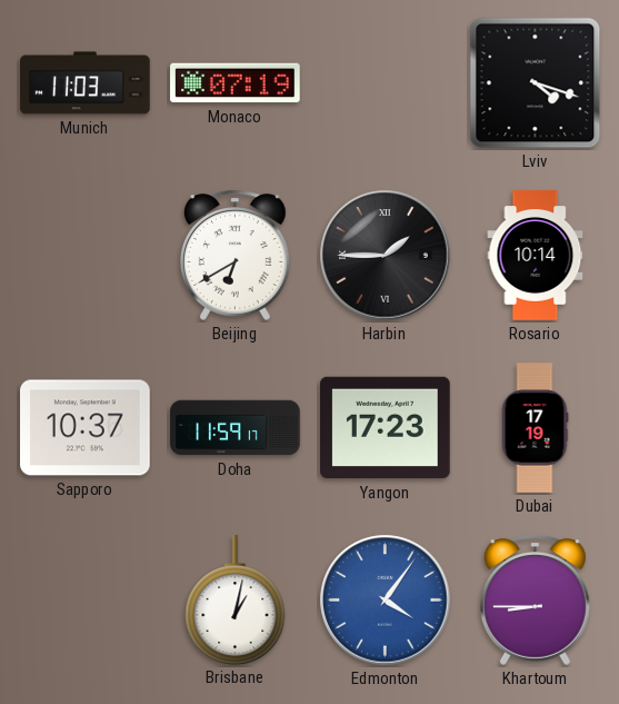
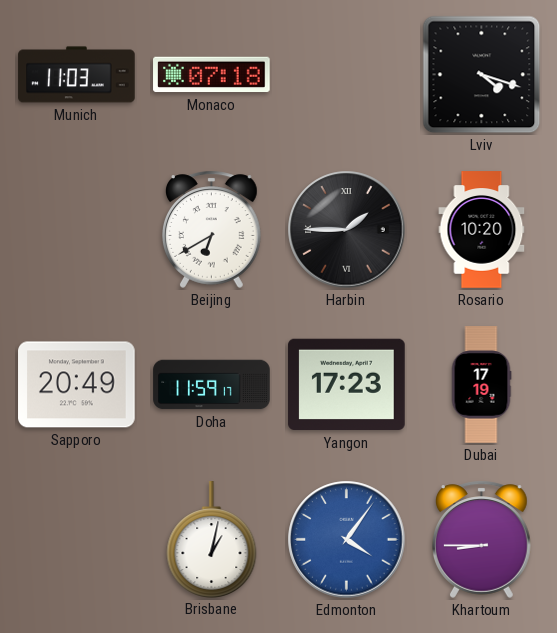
Monaco: 07:19 -> 07:18
Rosario: 10:14 -> 10:20
Sapporo: 10:37 -> 20:49
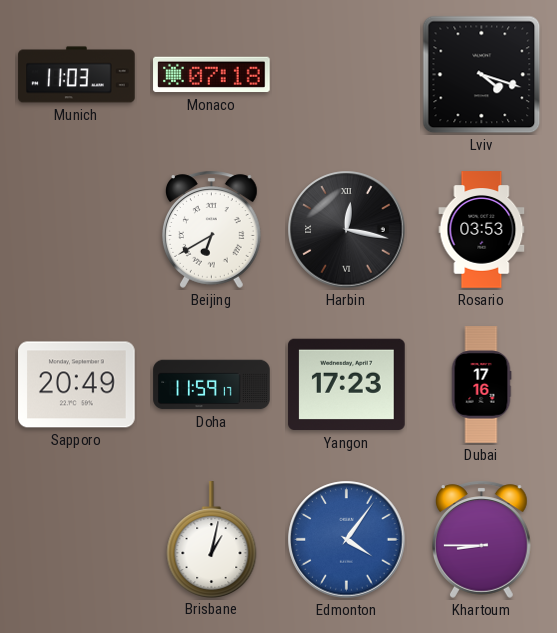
Harbin: 1:45 -> 12:17
Rosario: 10:20 -> 03:53
Dubai: 17:19 -> 17:16
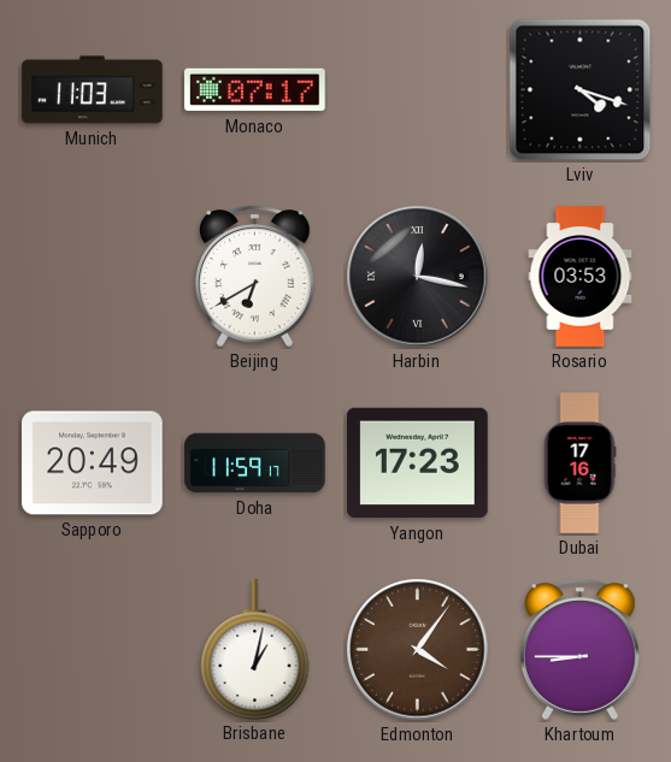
Monaco: 07:18 -> 07:17
Edmonton dial: blue -> brown
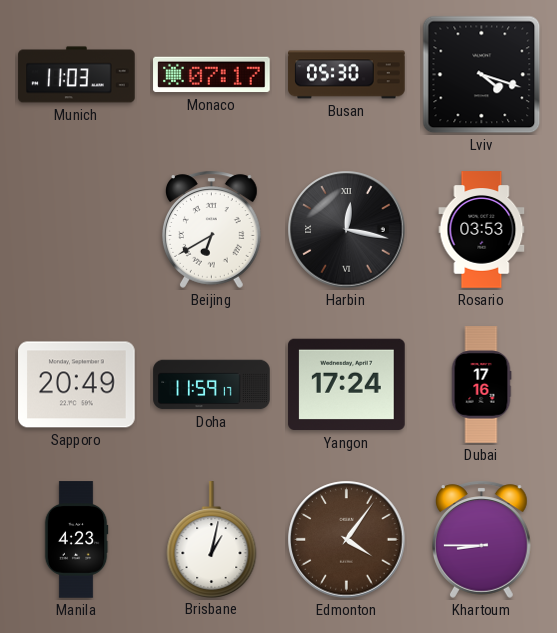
Busan: none -> 05:30
Yangon: 17:23 -> 17:24
Manila: none -> 4:23
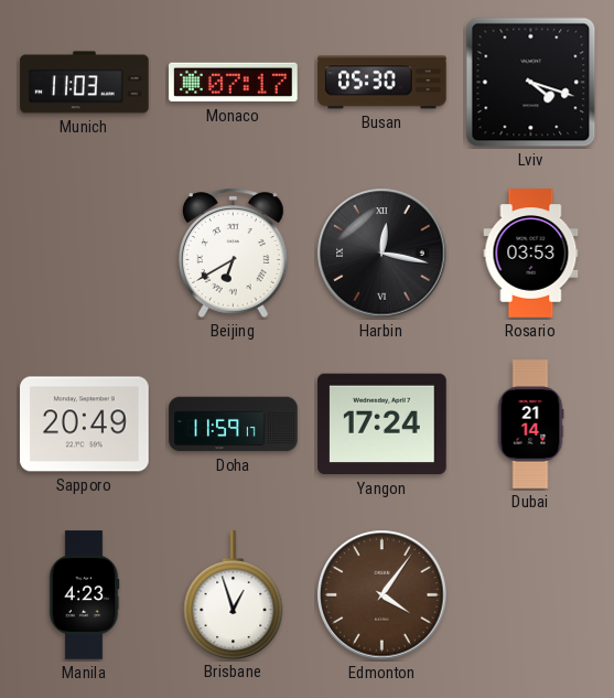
Dubai: 17:16 -> 21:14
Brisbane: 1:02 -> 12:57
Khartoum: 8:45 -> none
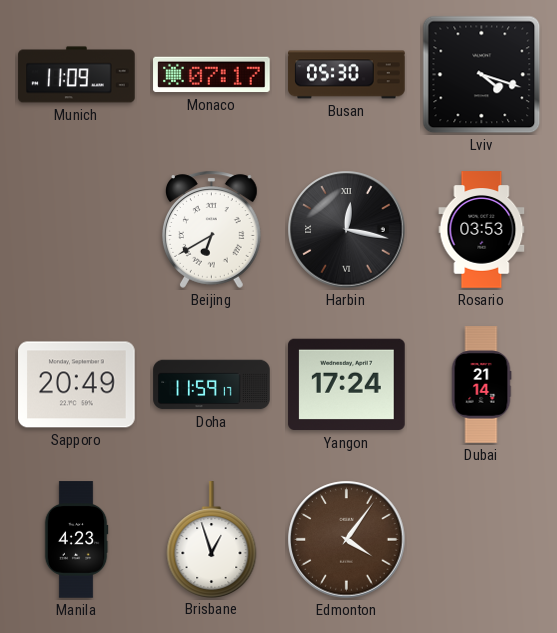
Munich: 11:03 -> 11:09
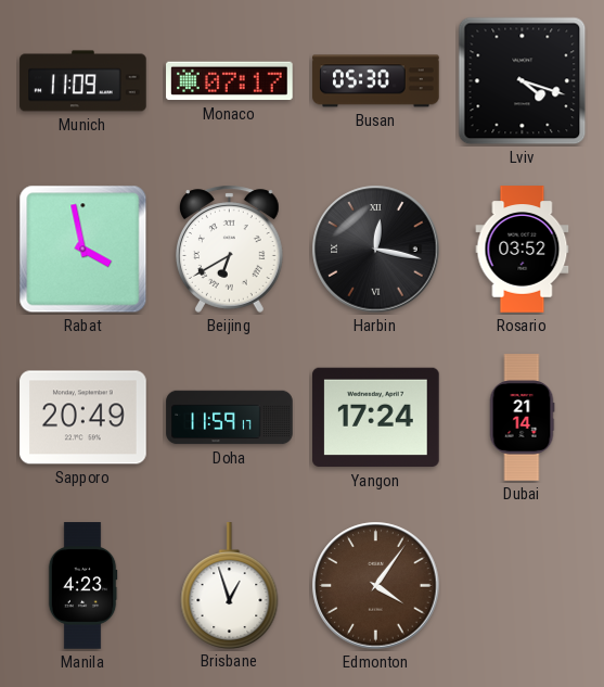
Rabat: none -> 3:58
Rosario: 03:53 -> 03:52
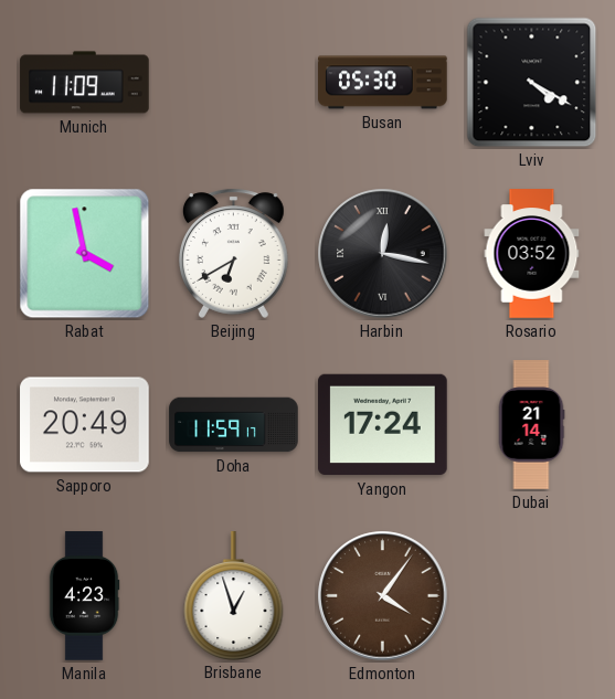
Monaco: 07:17 -> none
Lviv: 4:18 -> 4:20
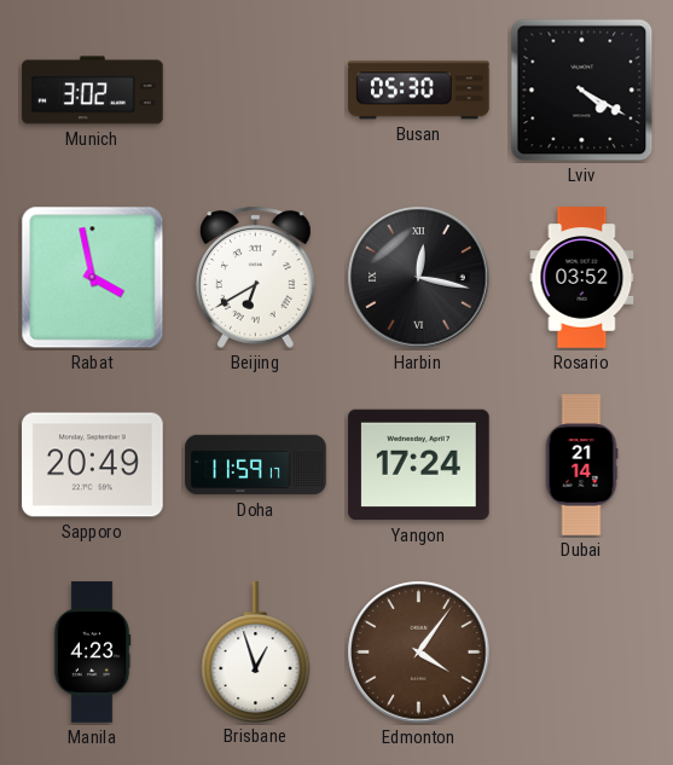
Munich: 11:09 -> 3:02
